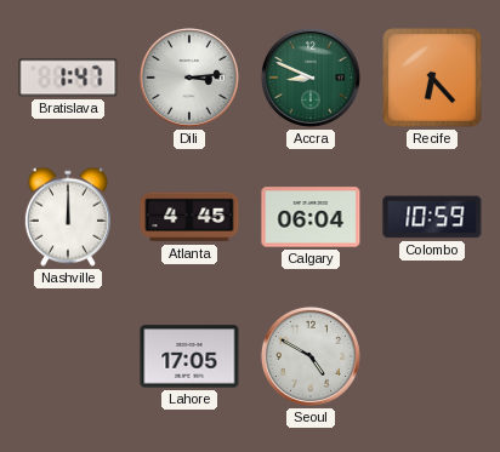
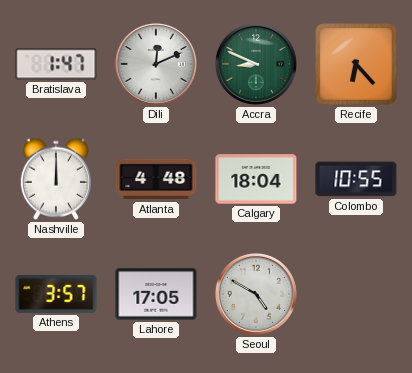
Dili: 3:14 -> 12:11
Atlanta: 4:45 -> 4:48
Calgary: 06:04 -> 18:04
Colombo: 10:59 -> 10:55
Athens: none -> 3:57
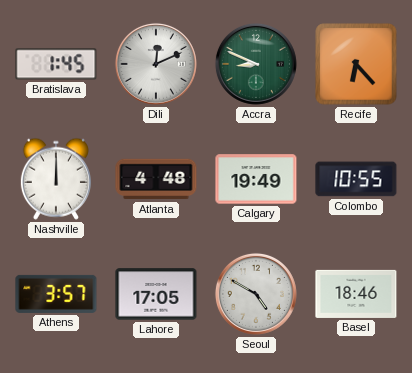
Bratislava: 1:47 -> 1:45
Calgary: 18:04 -> 19:49
Basel: none -> 18:46
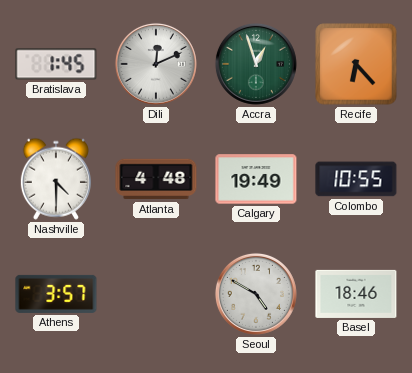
Accra: 8:49 -> 12:57
Nashville: 12:00 -> 4:30
Lahore: 17:05 -> none
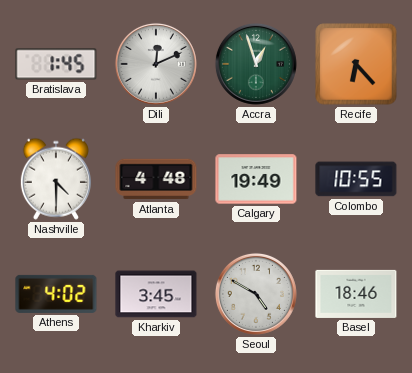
Athens: 3:57 -> 4:02
Kharkiv: none -> 3:45
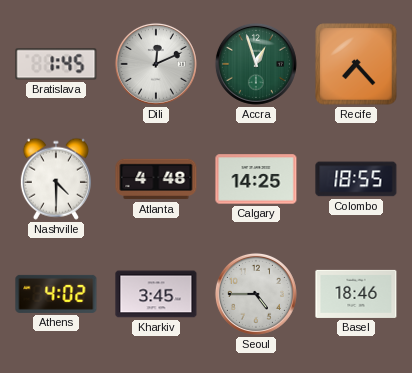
Recife: 6:23 -> 7:23
Calgary: 19:49 -> 14:25
Colombo: 10:55 -> 18:55
Seoul: 4:50 -> 4:45
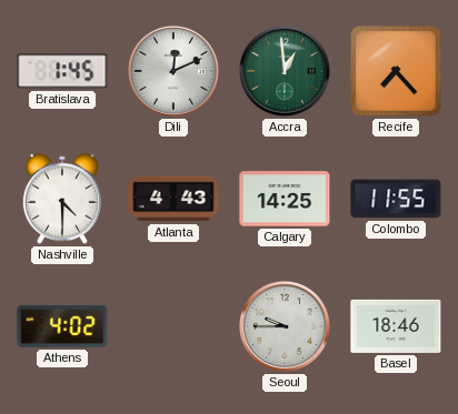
Accra: 12:57 -> 12:59
Atlanta: 4:48 -> 4:43
Colombo: 18:55 -> 11:55
Kharkiv: 3:45 -> none
Seoul: 4:45 -> 9:45
